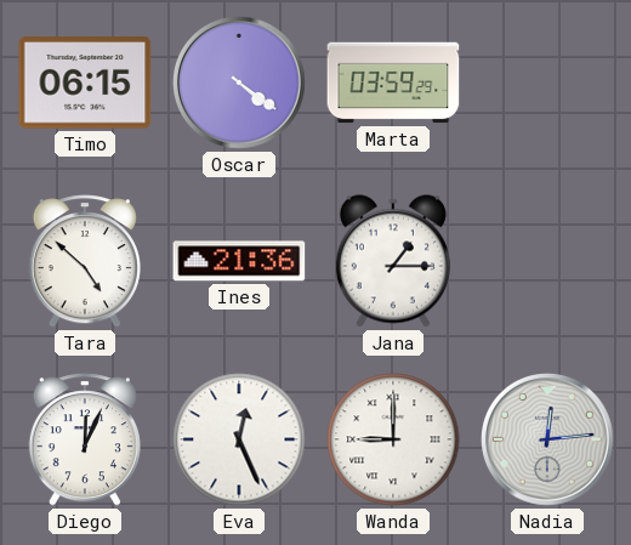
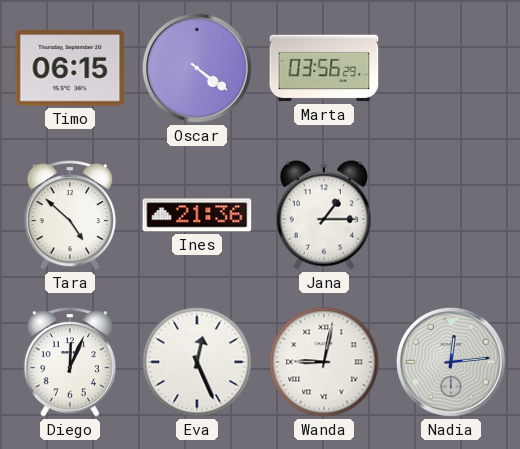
Marta: 03:59 -> 03:56
Wanda: 9:00 -> 9:02
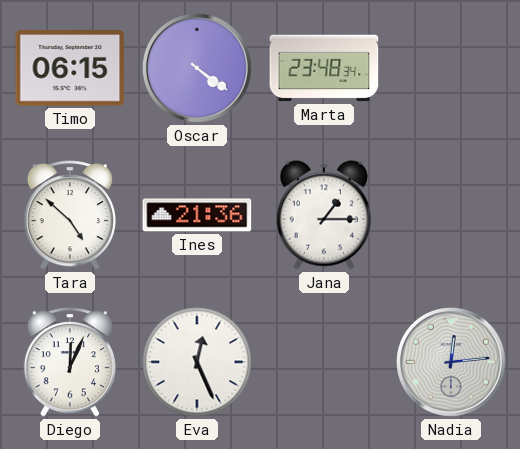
Marta: 03:56 -> 23:48
Wanda: 9:02 -> none
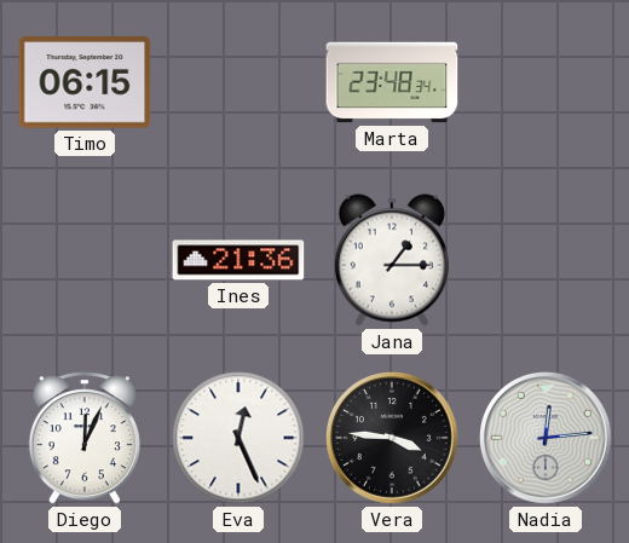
Oscar: 4:21 -> none
Tara: 4:52 -> none
Vera: none -> 3:46
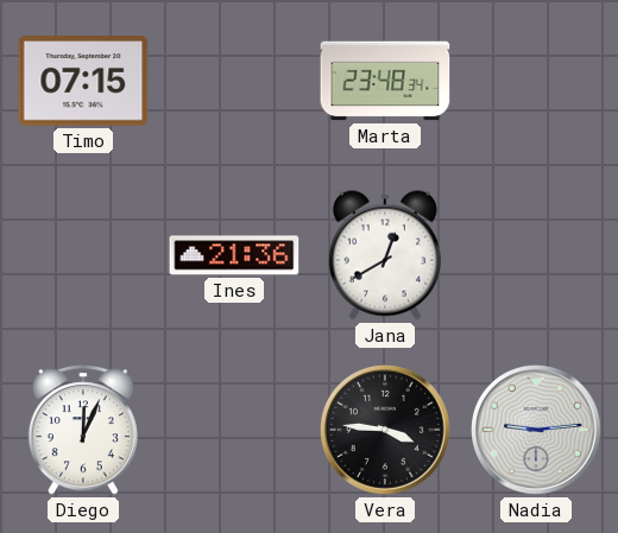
Timo: 06:15 -> 07:15
Jana: 1:15 -> 12:40
Eva: 12:26 -> none
Nadia: 12:14 -> 9:14
